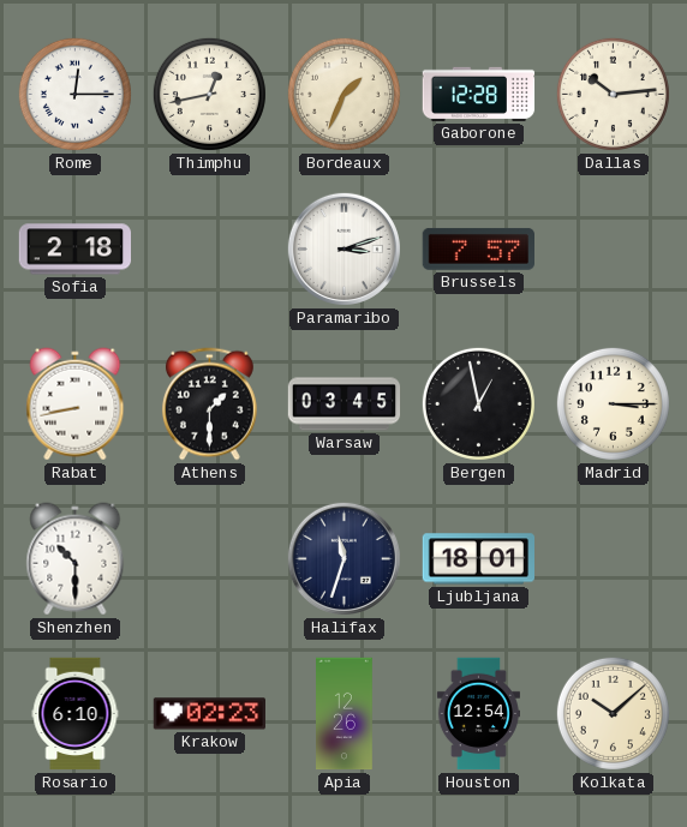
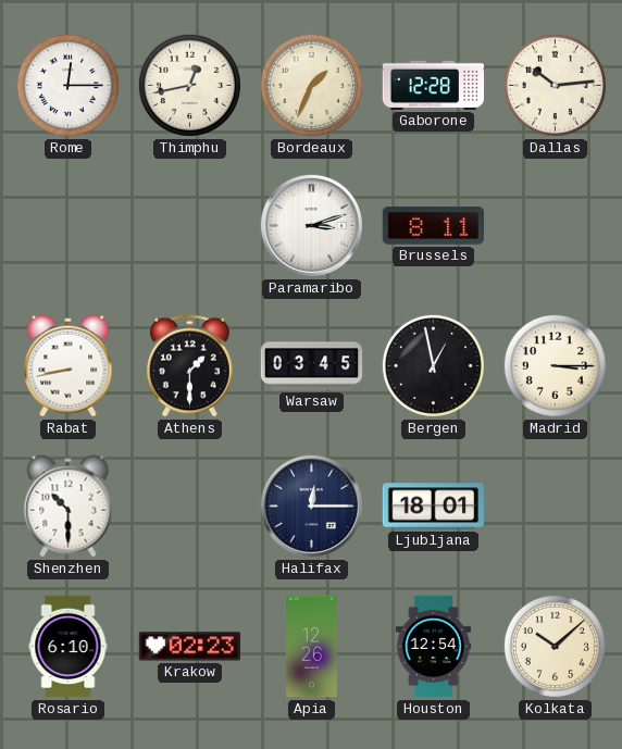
Sofia: 2:18 -> none
Brussels: 7:57 -> 8:11
Halifax: 11:33 -> 12:15
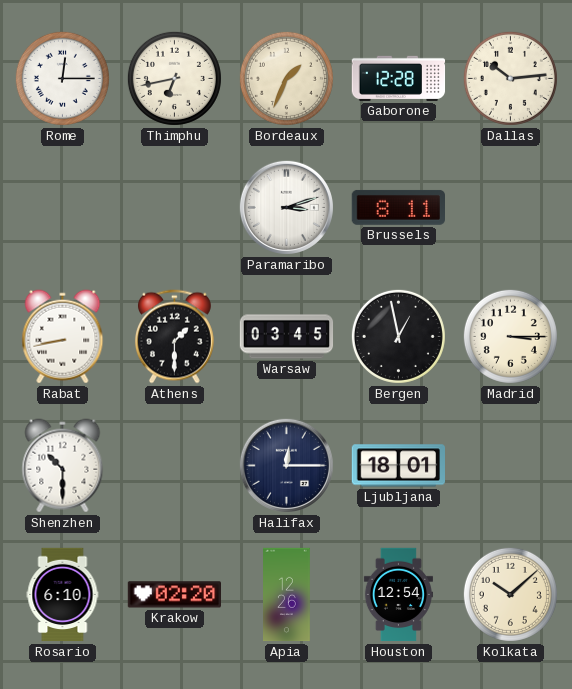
Thimphu: 12:43 -> 6:43
Krakow: 02:23 -> 02:20
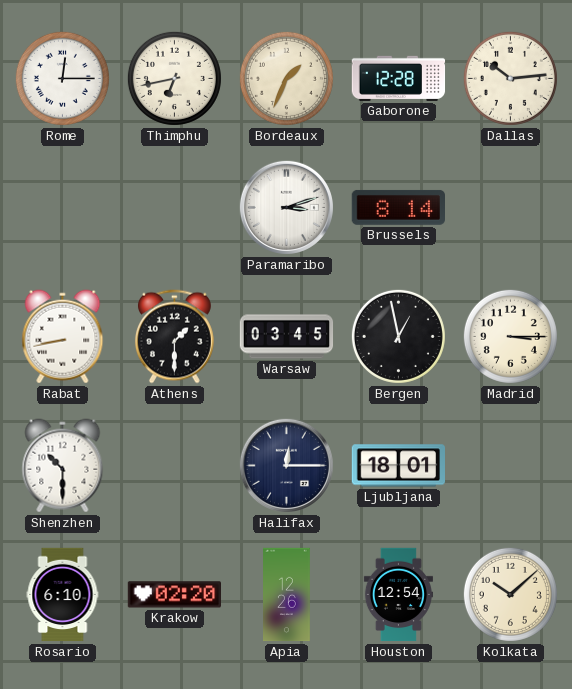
Brussels: 8:11 -> 8:14
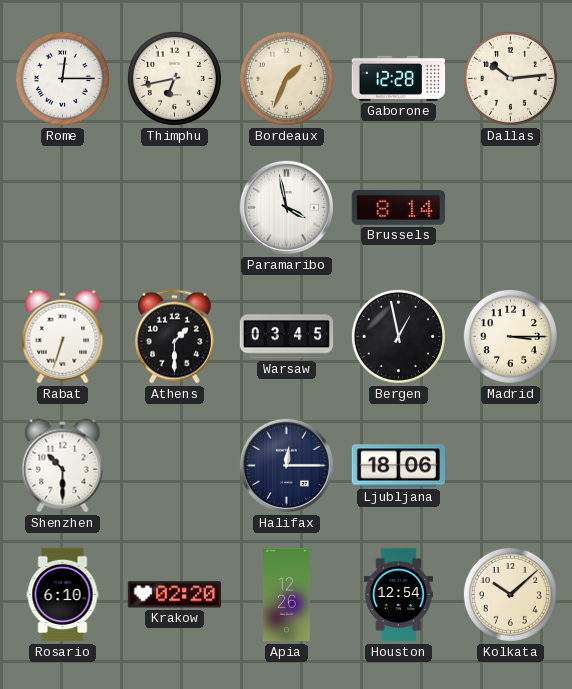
Paramaribo: 3:12 -> 3:58
Rabat: 8:43 -> 6:33
Ljubljana: 18:01 -> 18:06
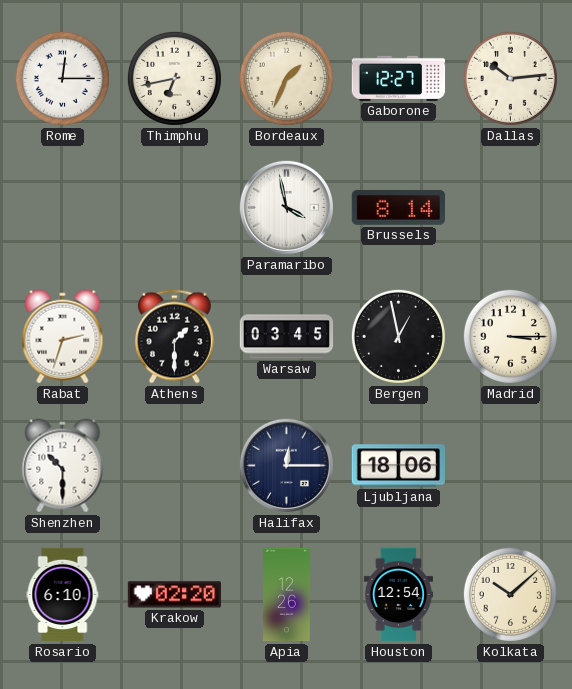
Gaborone: 12:28 -> 12:27
Rabat: 6:33 -> 2:33
